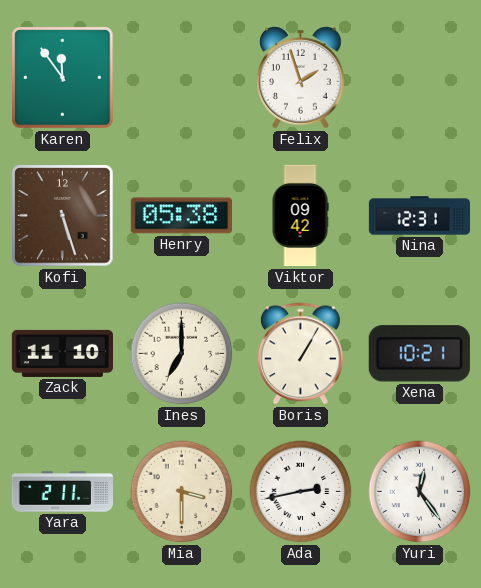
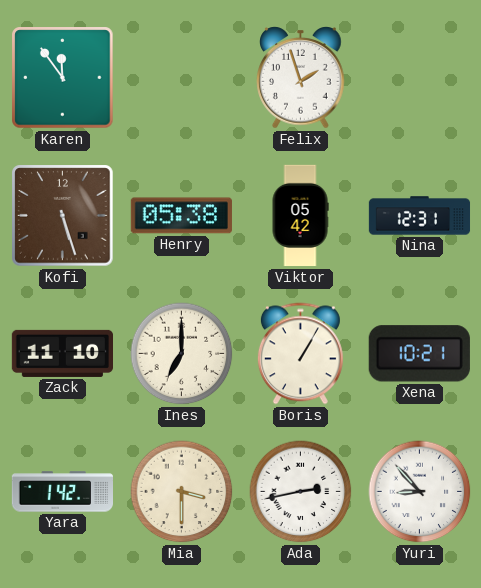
Viktor: 09:42 -> 05:42
Yara: 2:11 -> 1:42
Yuri: 12:24 -> 8:53
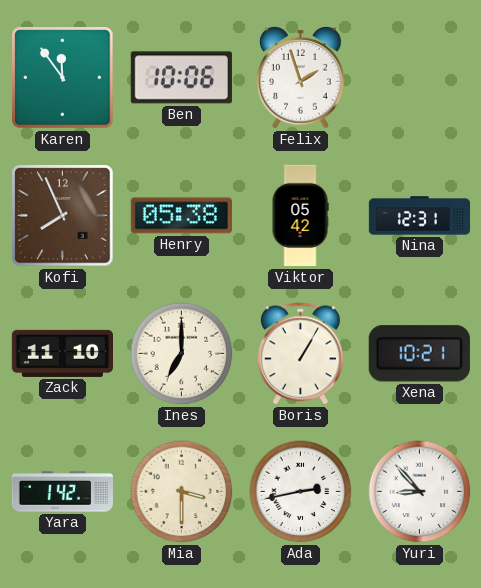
Ben: none -> 10:06
Kofi: 5:27 -> 7:56
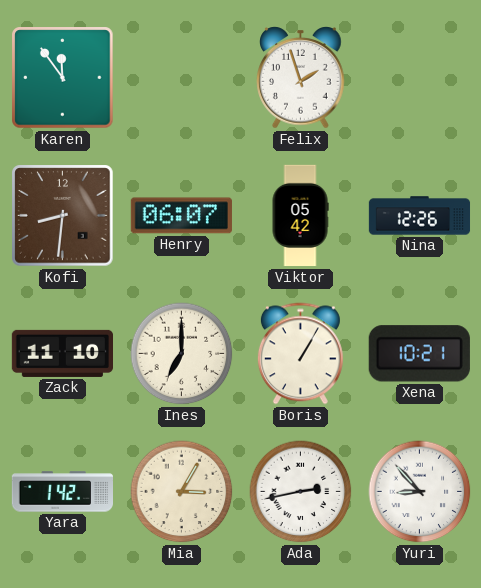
Ben: 10:06 -> none
Kofi: 7:56 -> 8:31
Henry: 05:38 -> 06:07
Nina: 12:31 -> 12:26
Mia: 3:30 -> 3:05
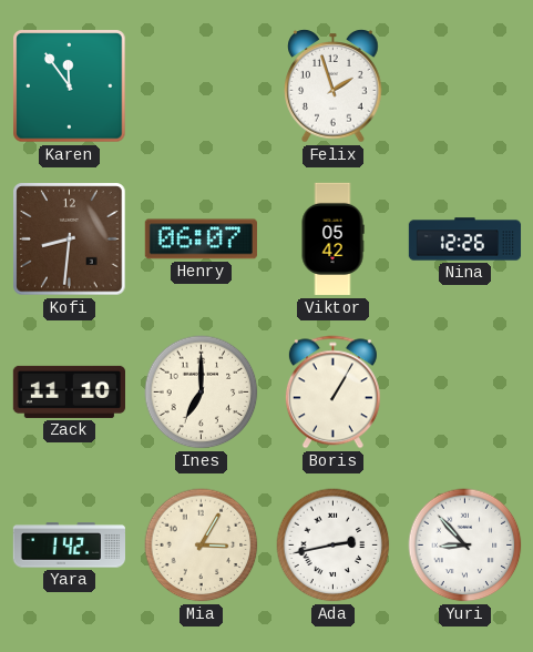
Xena: 10:21 -> none
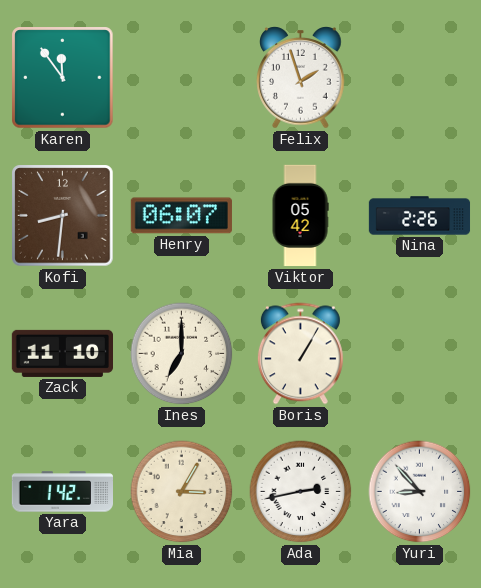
Nina: 12:26 -> 2:26
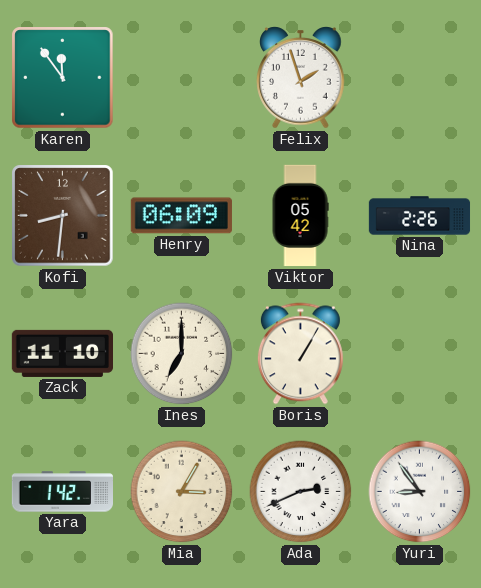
Henry: 06:07 -> 06:09
Ada: 2:43 -> 2:41
Yuri: 8:53 -> 8:54
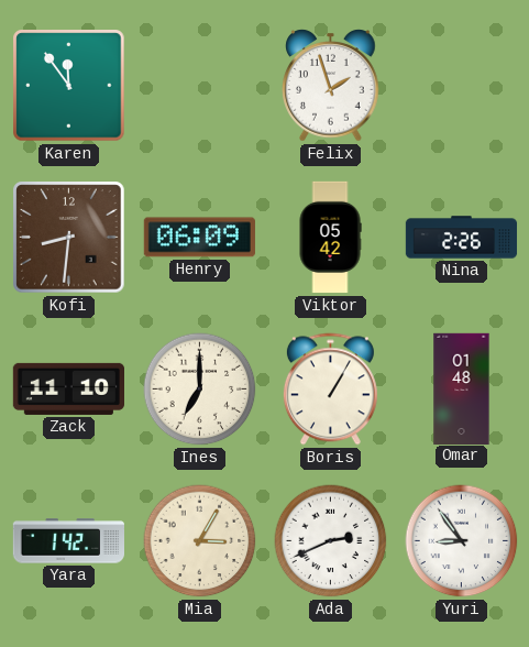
Omar: none -> 01:48
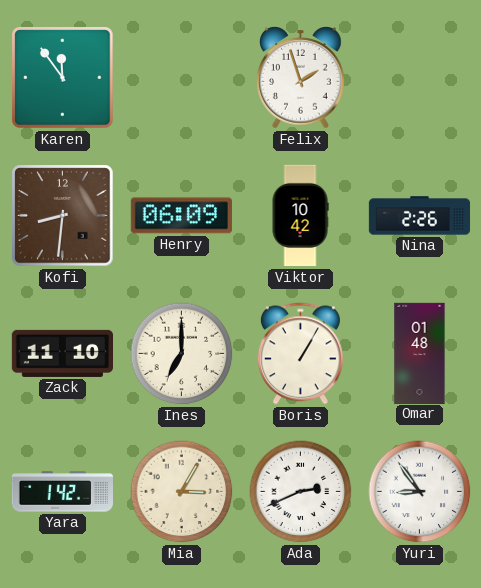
Viktor: 05:42 -> 10:42
